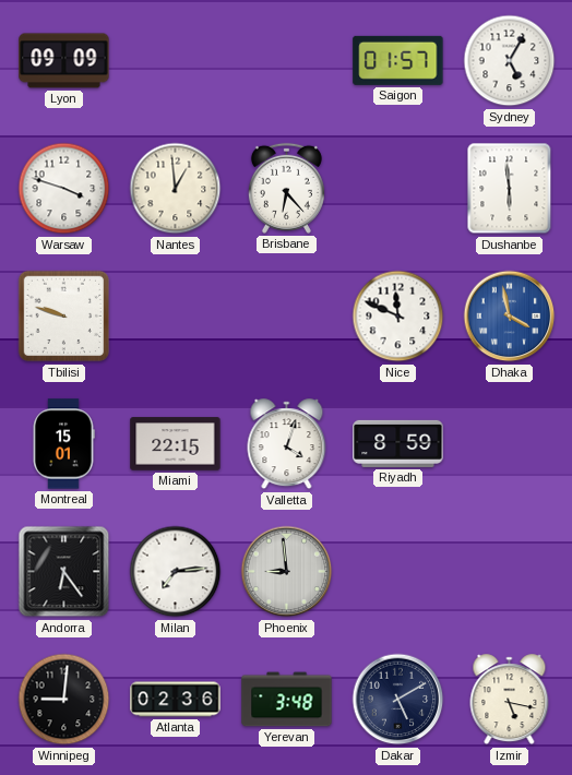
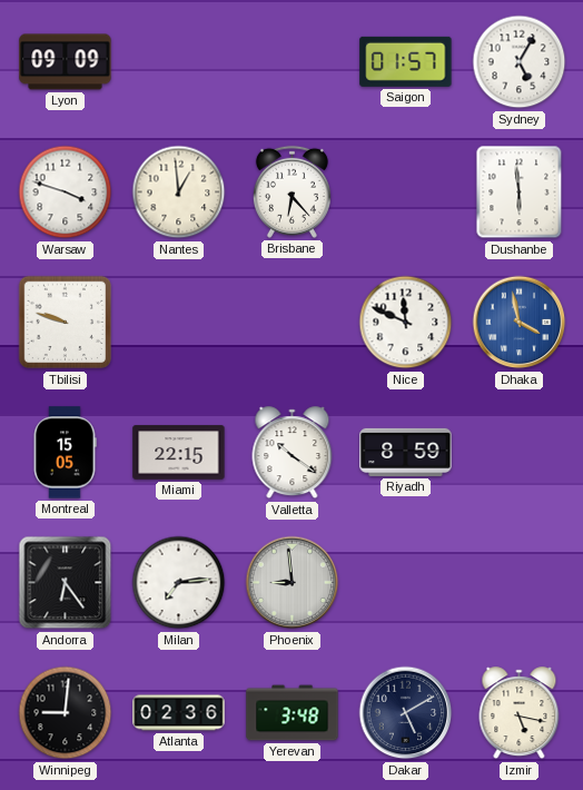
Montreal: 15:01 -> 15:05
Valletta: 4:03 -> 10:21
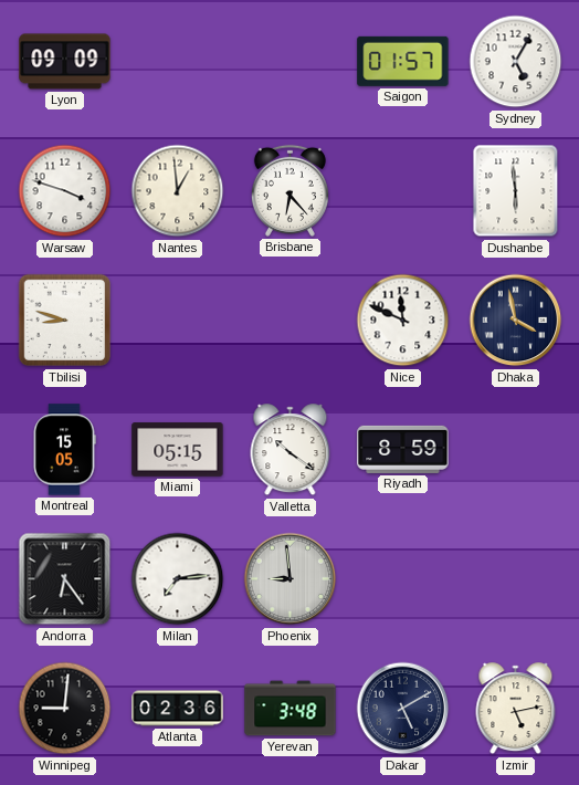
Tbilisi: 9:48 -> 8:48
Dhaka dial: blue -> navy
Miami: 22:15 -> 05:15
Izmir: 5:17 -> 5:13
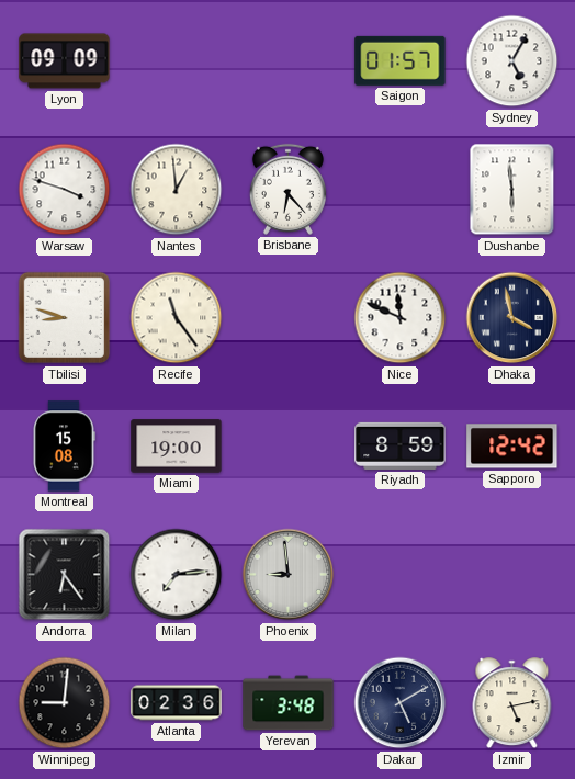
Recife: none -> 11:24
Montreal: 15:05 -> 15:08
Miami: 05:15 -> 19:00
Valletta: 10:21 -> none
Sapporo: none -> 12:42
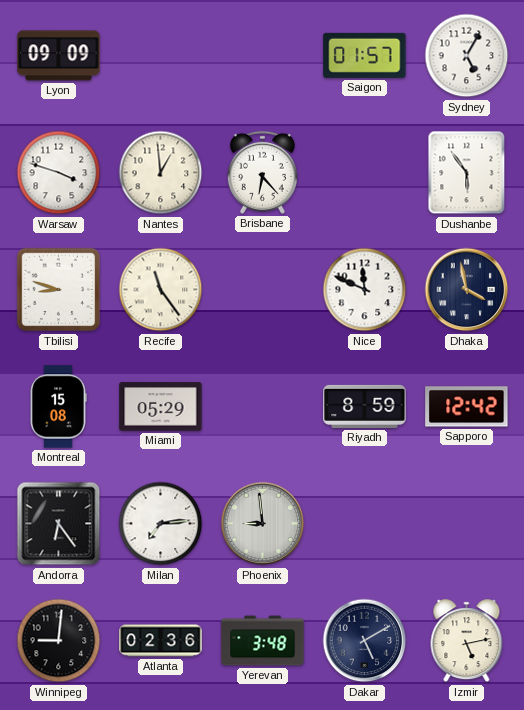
Dushanbe: 5:59 -> 5:54
Miami: 19:00 -> 05:29
